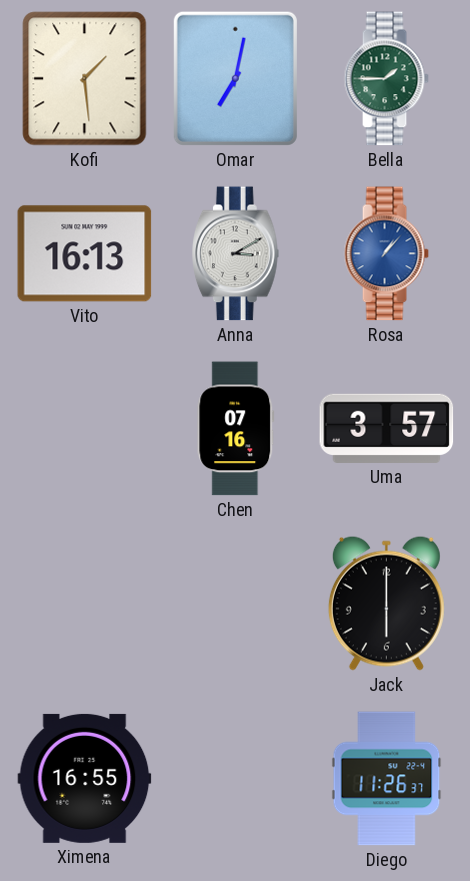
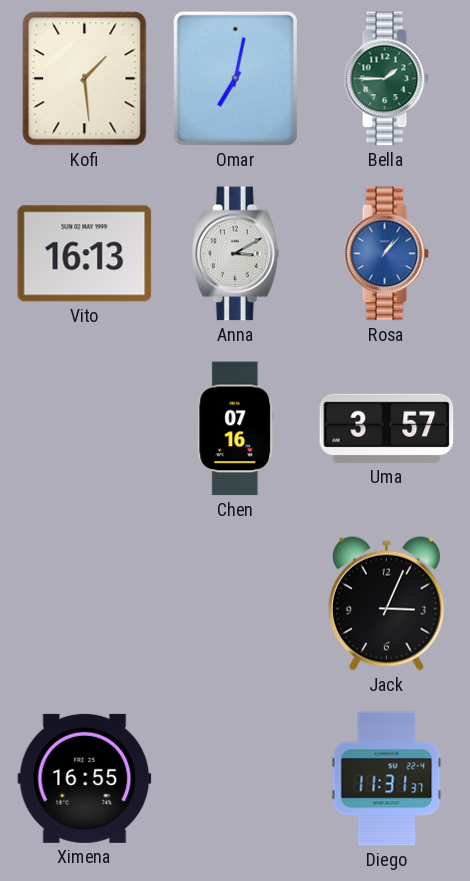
Jack: 6:00 -> 3:04
Diego: 11:26 -> 11:31
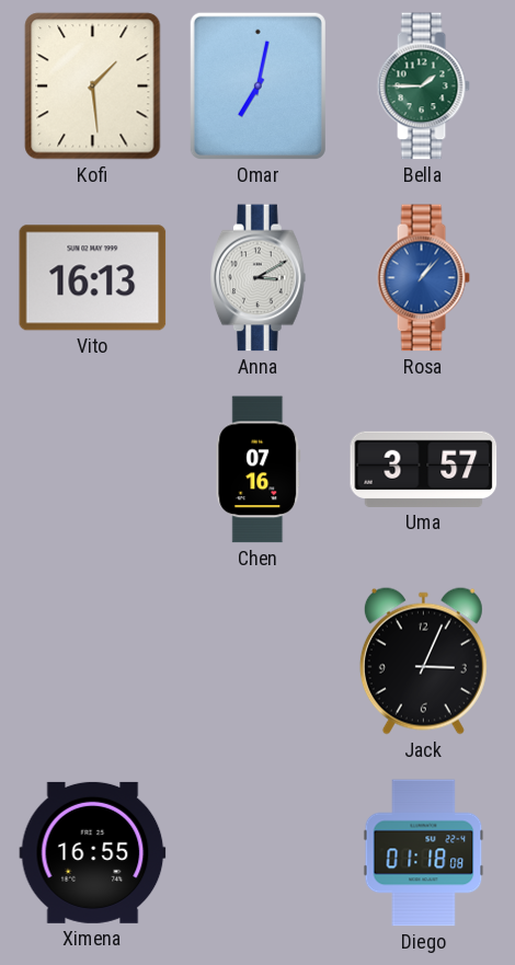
Diego: 11:31 -> 01:18
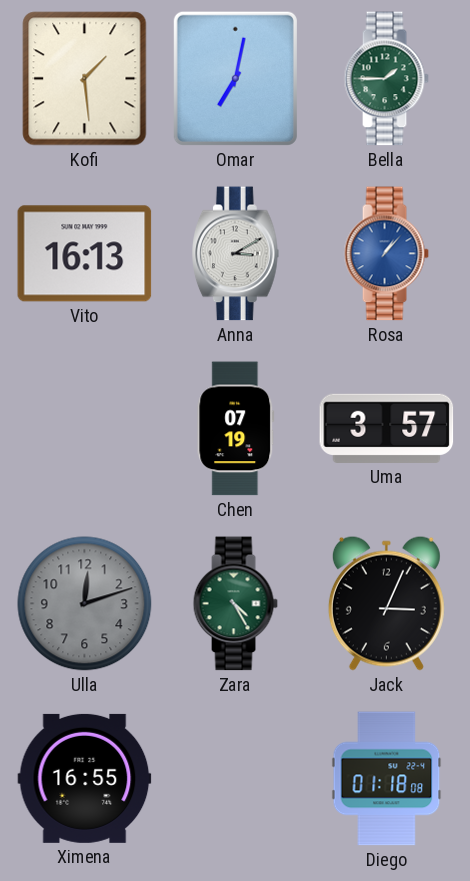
Chen: 07:16 -> 07:19
Ulla: none -> 12:12
Zara: none -> 4:25
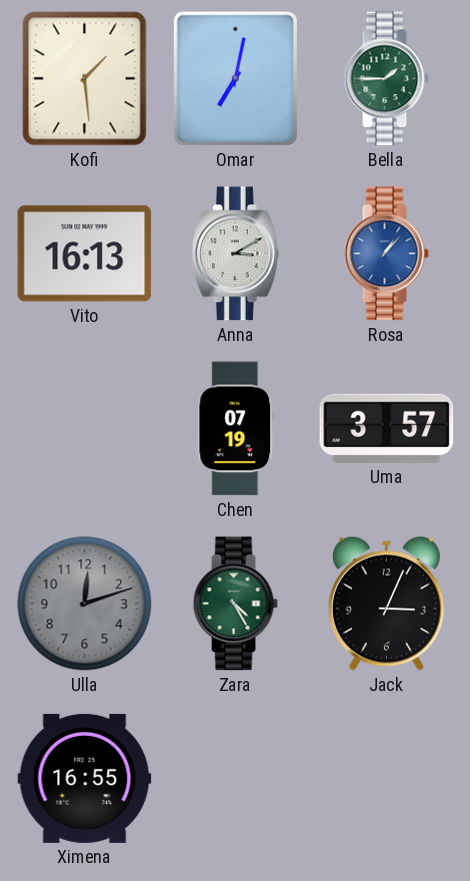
Diego: 01:18 -> none
